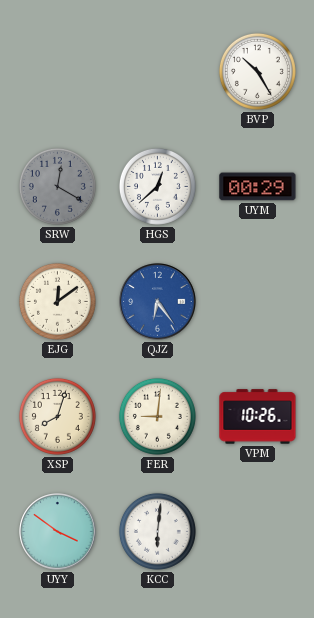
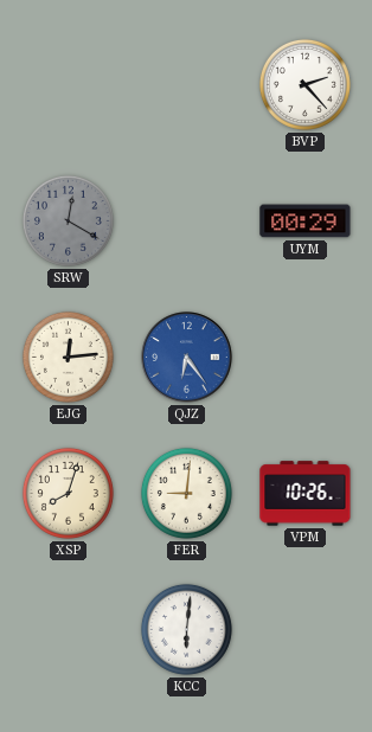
BVP: 10:25 -> 2:23
HGS: 12:38 -> none
EJG: 12:09 -> 12:14
UYY: 3:51 -> none
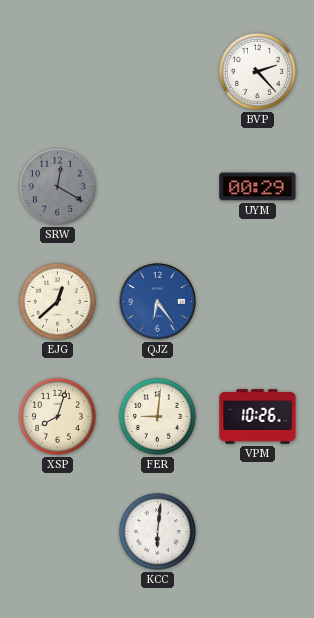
EJG: 12:14 -> 12:38
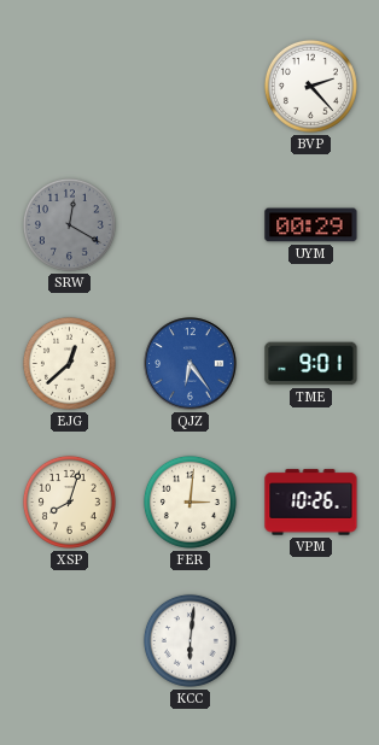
TME: none -> 9:01
FER: 9:01 -> 3:01
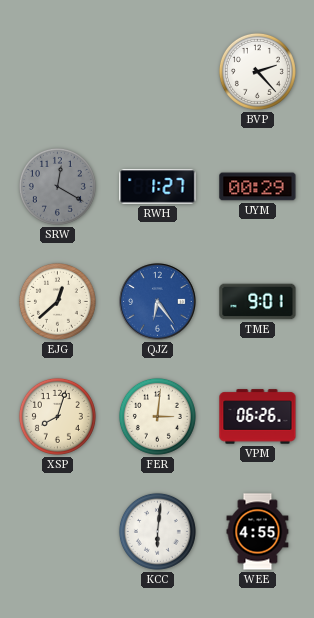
RWH: none -> 1:27
VPM: 10:26 -> 06:26
WEE: none -> 4:55
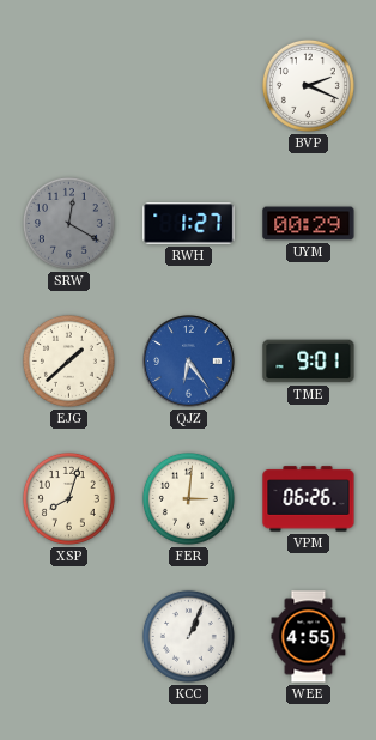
BVP: 2:23 -> 2:19
EJG: 12:38 -> 1:38
KCC: 6:01 -> 1:04
